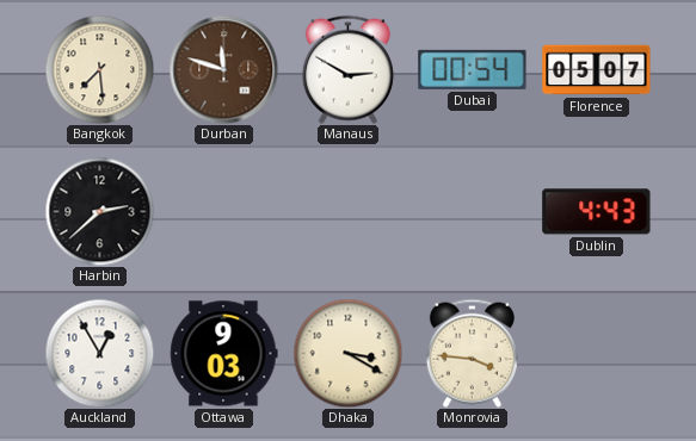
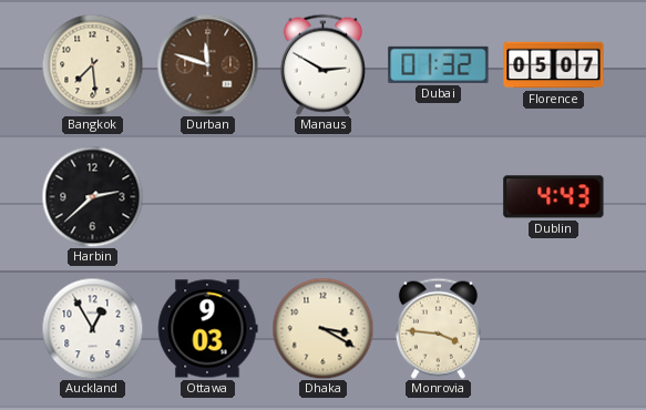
Dubai: 00:54 -> 01:32
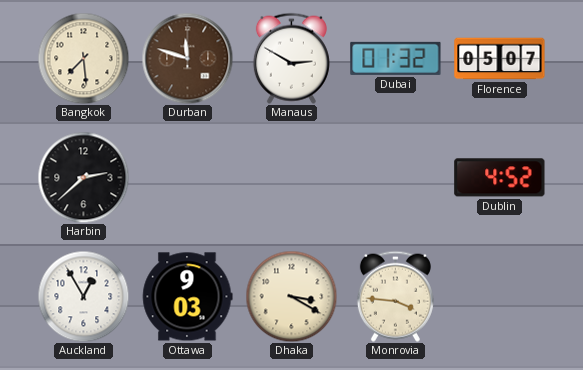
Dublin: 4:43 -> 4:52
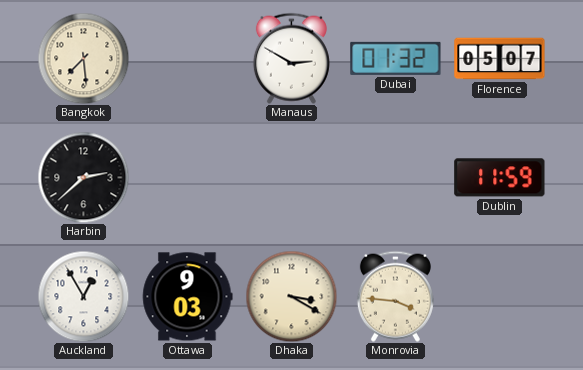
Durban: 11:48 -> none
Dublin: 4:52 -> 11:59
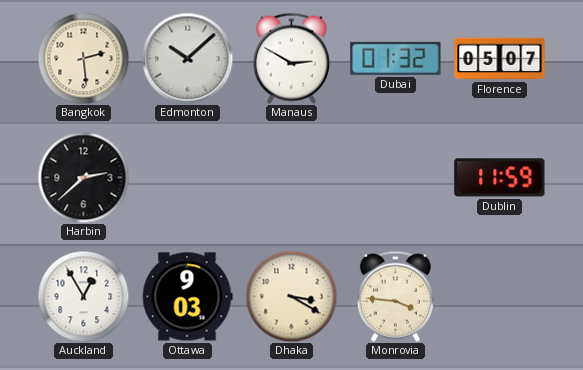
Bangkok: 7:29 -> 2:29
Edmonton: none -> 10:08
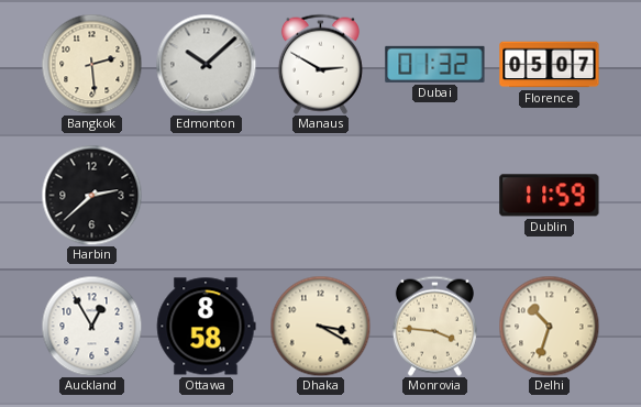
Ottawa: 9:03 -> 8:58
Delhi: none -> 10:33
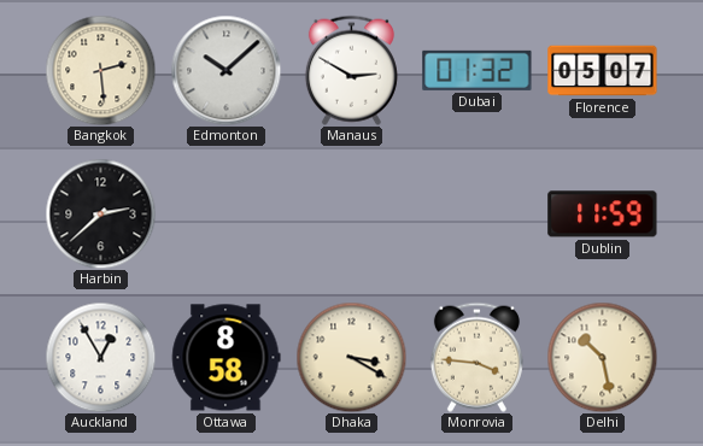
Delhi: 10:33 -> 10:28
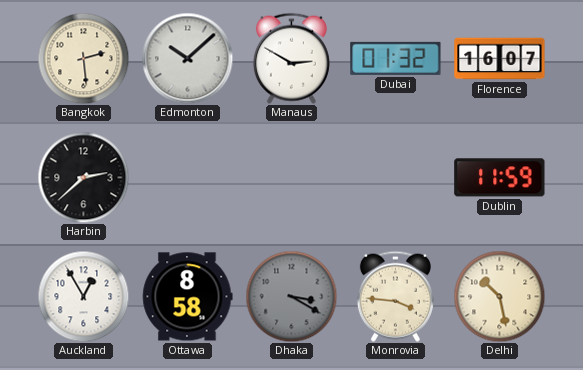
Florence: 05:07 -> 16:07
Dhaka dial: cream -> grey
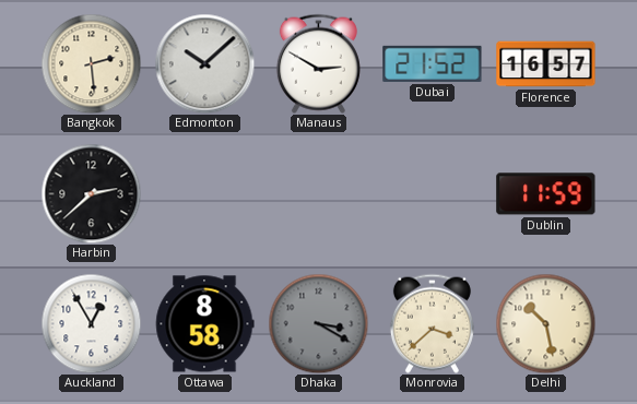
Dubai: 01:32 -> 21:52
Florence: 16:07 -> 16:57
Monrovia: 3:46 -> 3:38
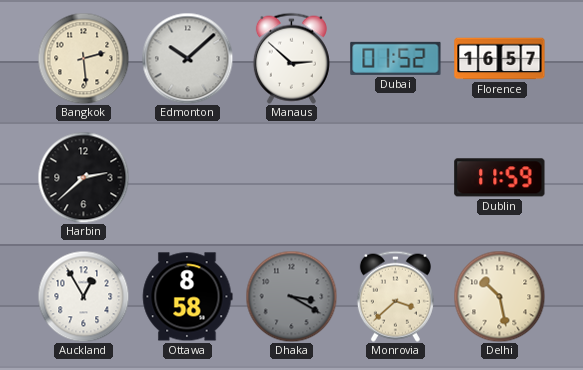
Manaus: 2:50 -> 2:52
Dubai: 21:52 -> 01:52
